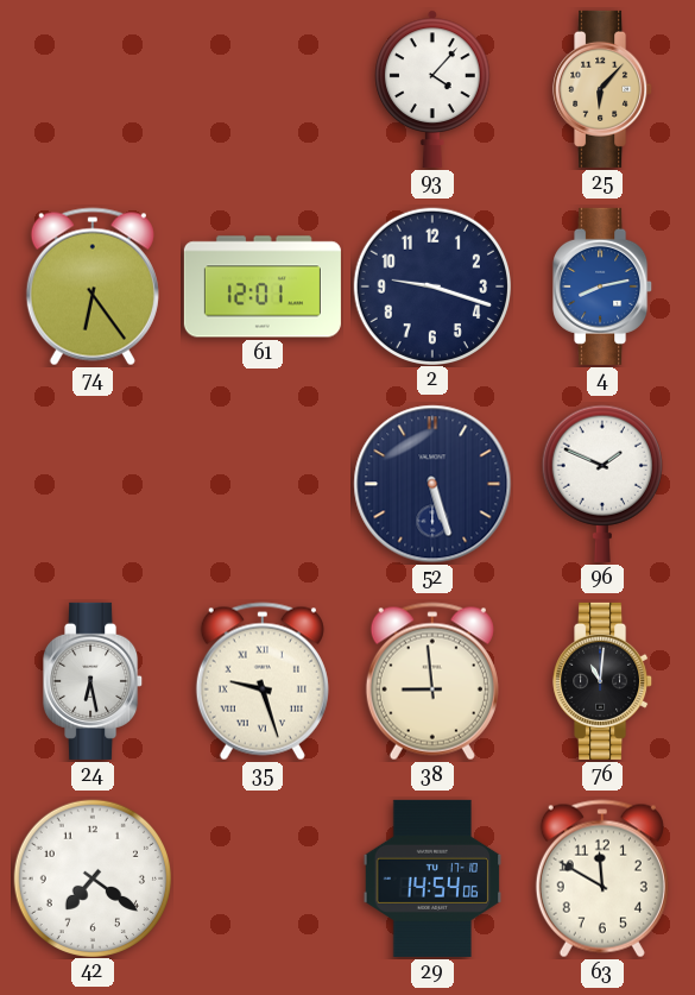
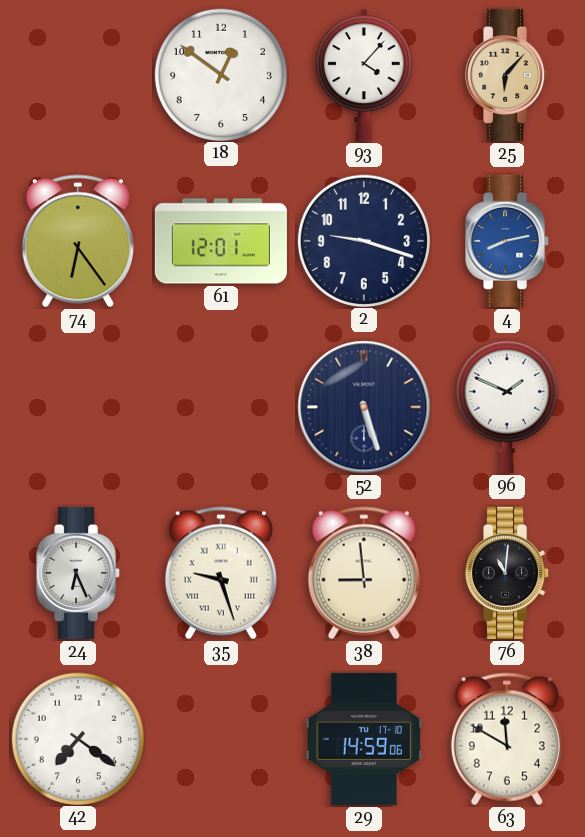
18: none -> 12:51
24: 6:28 -> 6:26
29: 14:54 -> 14:59
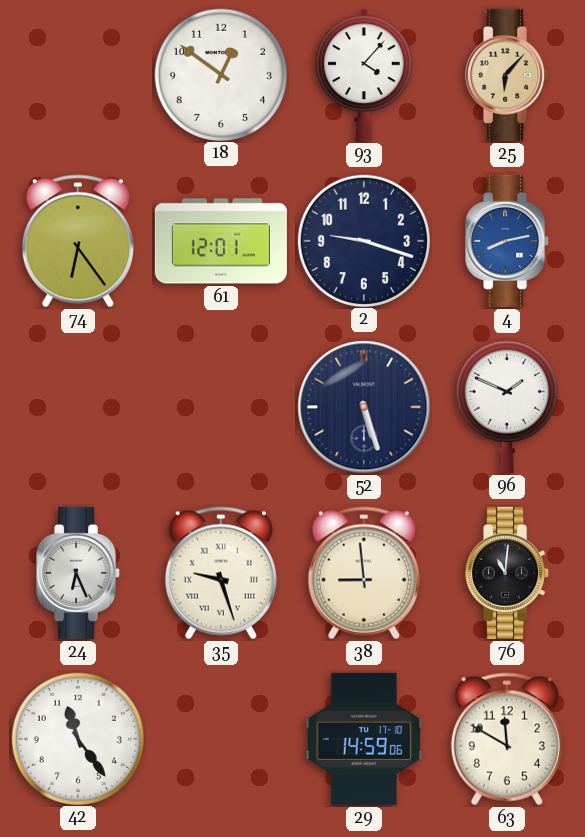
42: 7:21 -> 11:24
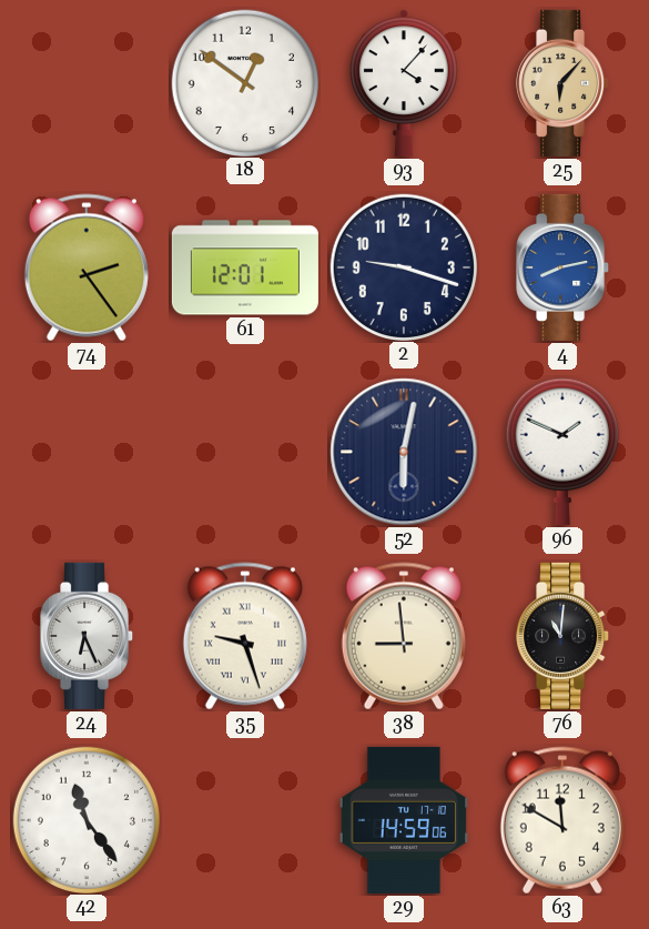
74: 6:24 -> 2:24
52: 5:27 -> 6:02
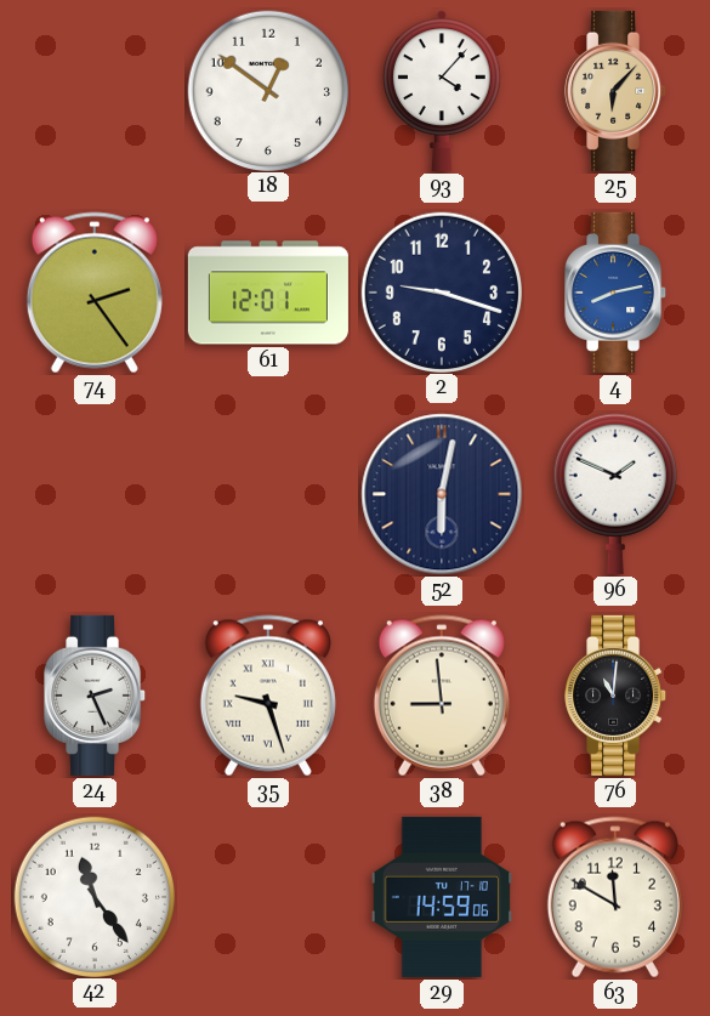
24: 6:26 -> 2:26
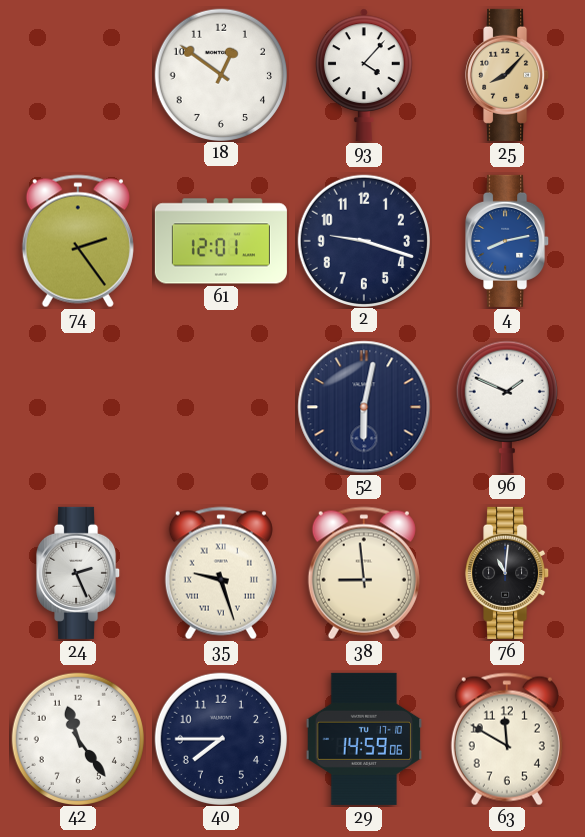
25: 6:07 -> 8:07
40: none -> 7:45
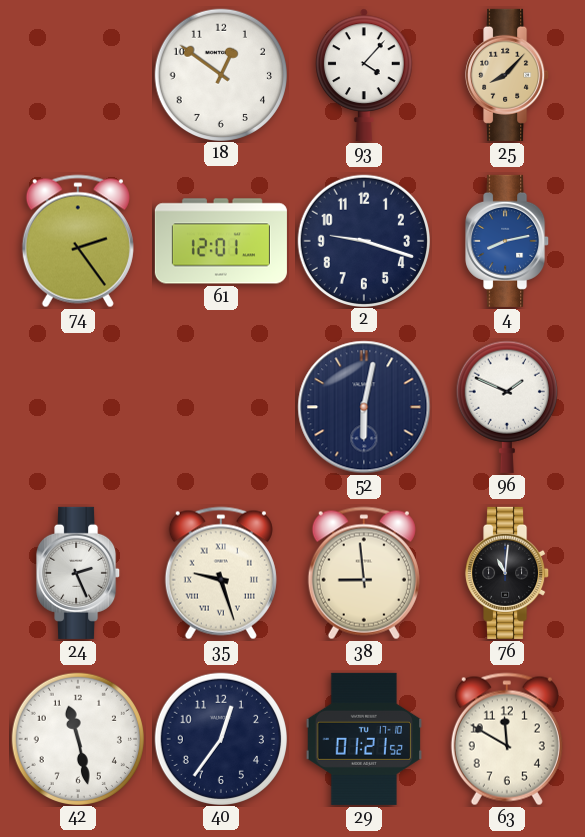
42: 11:24 -> 11:28
40: 7:45 -> 12:36
29: 14:59 -> 01:21
